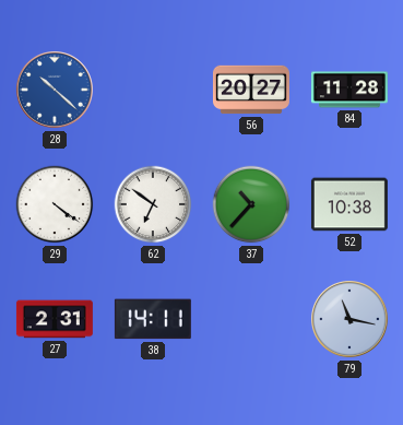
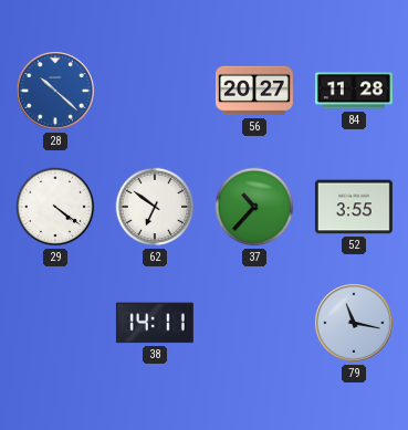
52: 10:38 -> 3:55
27: 2:31 -> none
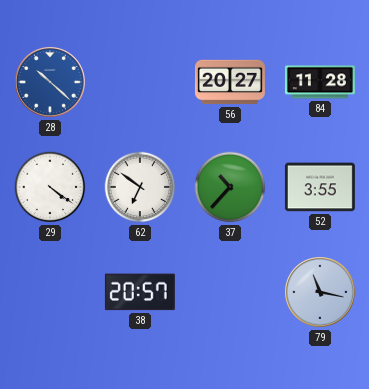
38: 14:11 -> 20:57
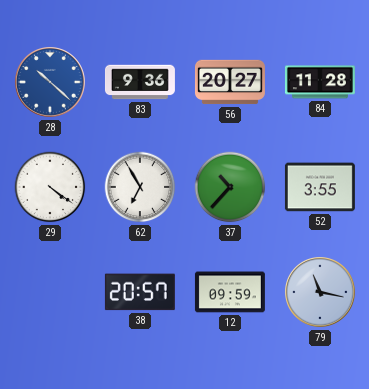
83: none -> 9:36
62: 6:51 -> 6:55
12: none -> 09:59
